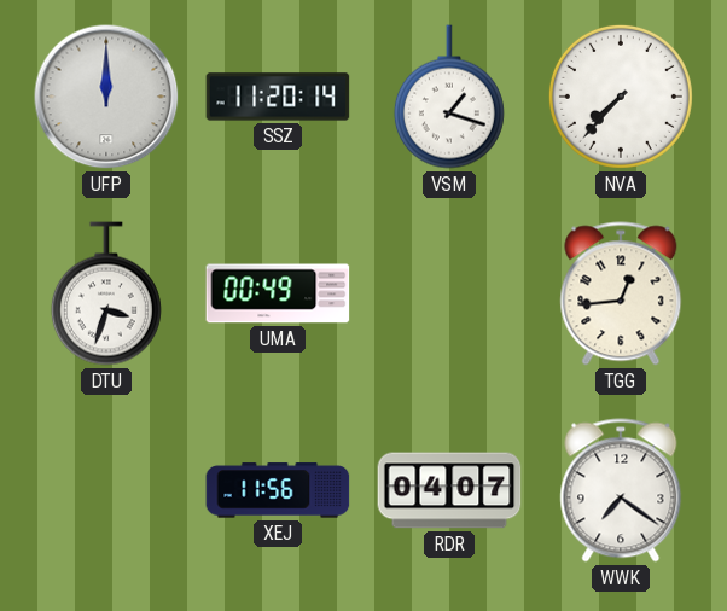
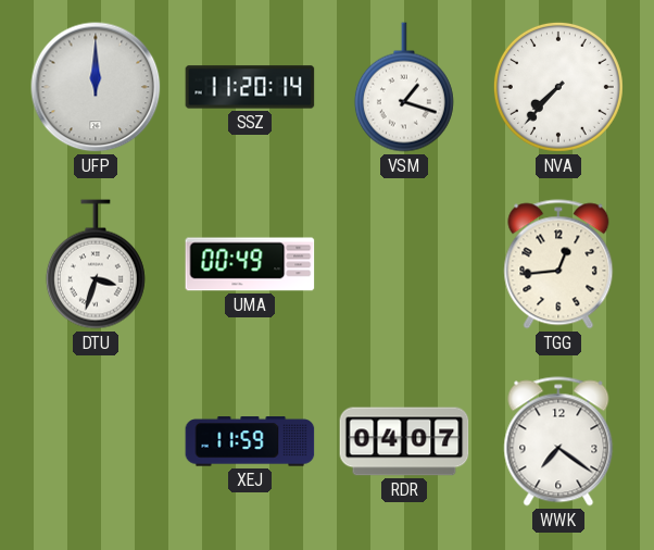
XEJ: 11:56 -> 11:59
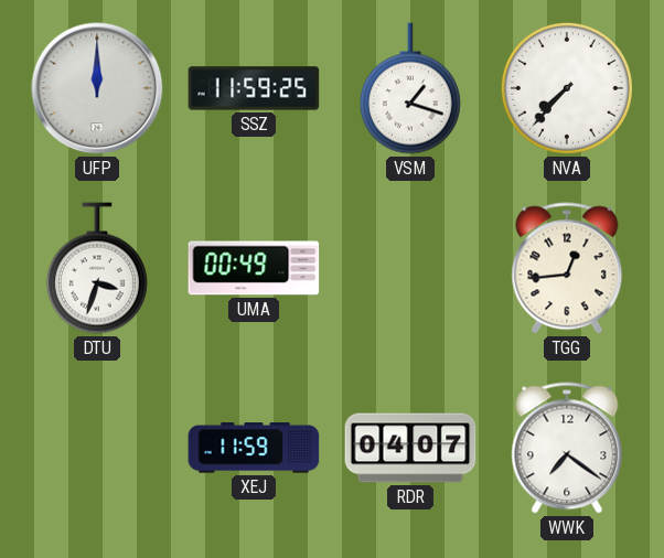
SSZ: 11:20 -> 11:59
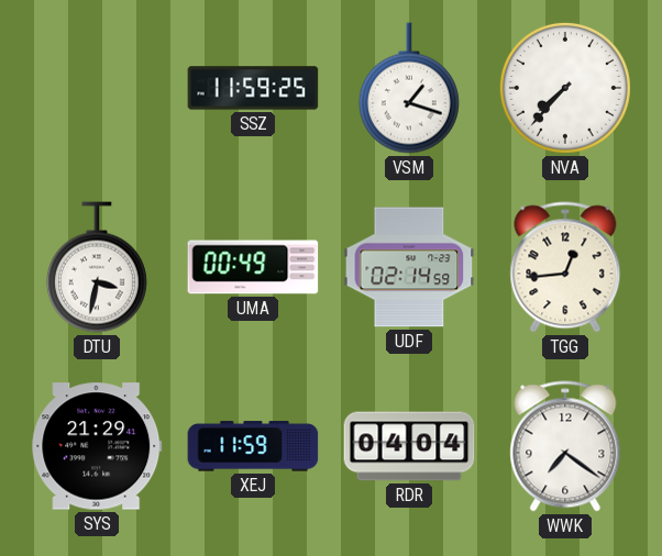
UFP: 12:00 -> none
DTU: 3:33 -> 3:32
UDF: none -> 02:14
SYS: none -> 21:29
RDR: 04:07 -> 04:04
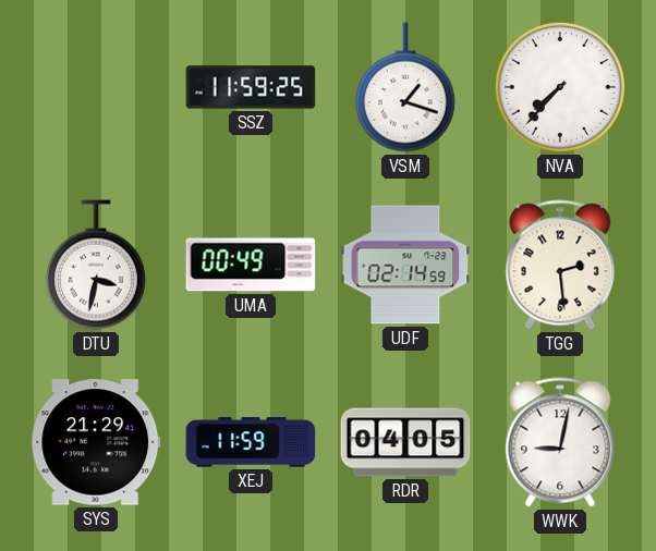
TGG: 12:44 -> 2:29
RDR: 04:04 -> 04:05
WWK: 7:21 -> 9:02
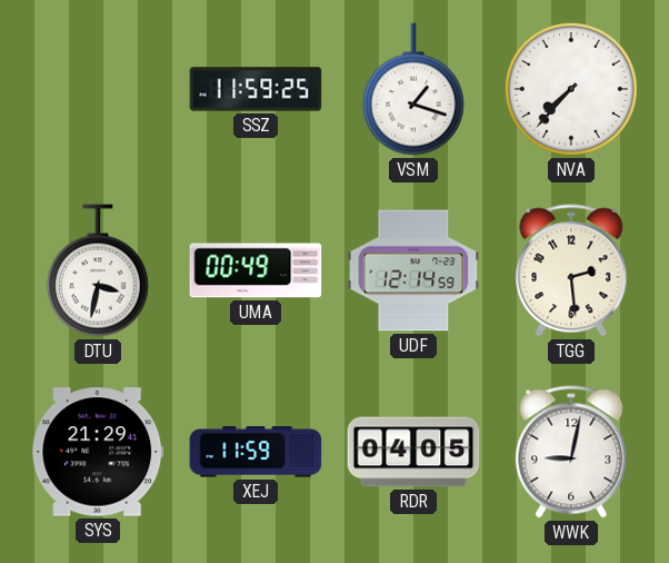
UDF: 02:14 -> 12:14
